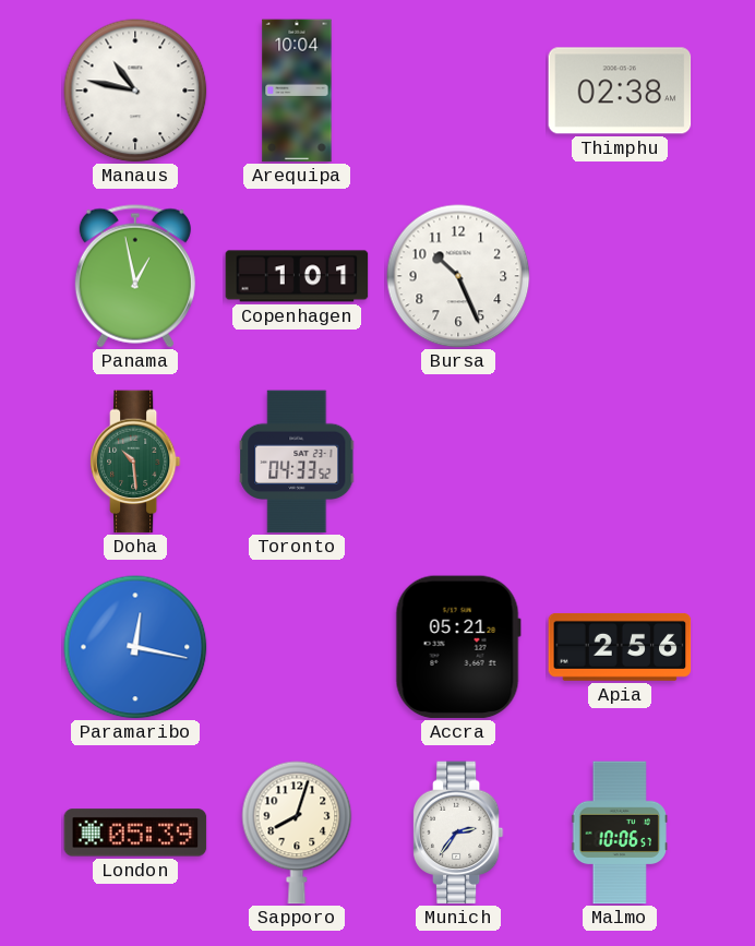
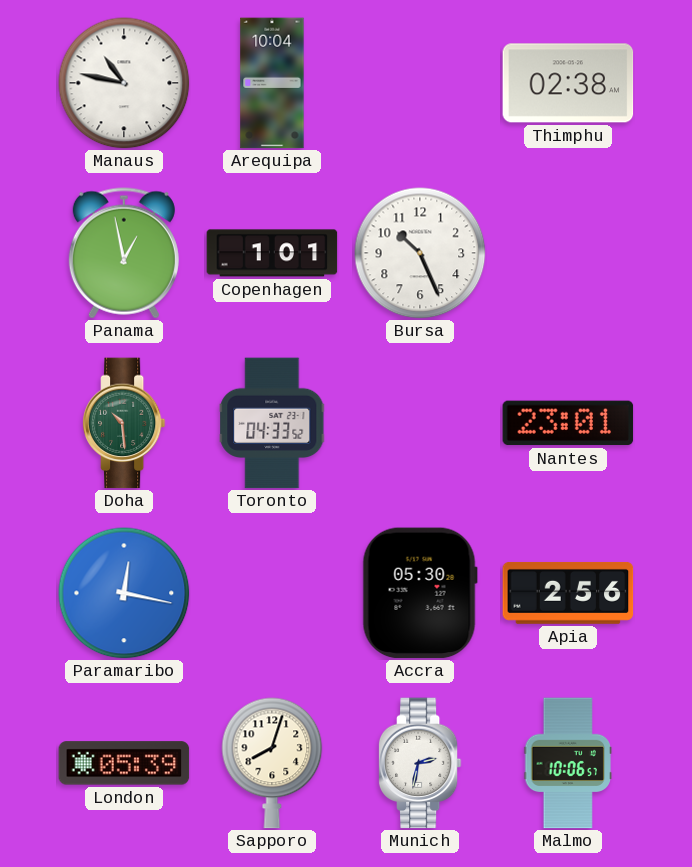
Nantes: none -> 23:01
Accra: 05:21 -> 05:30
Munich: 2:36 -> 2:32
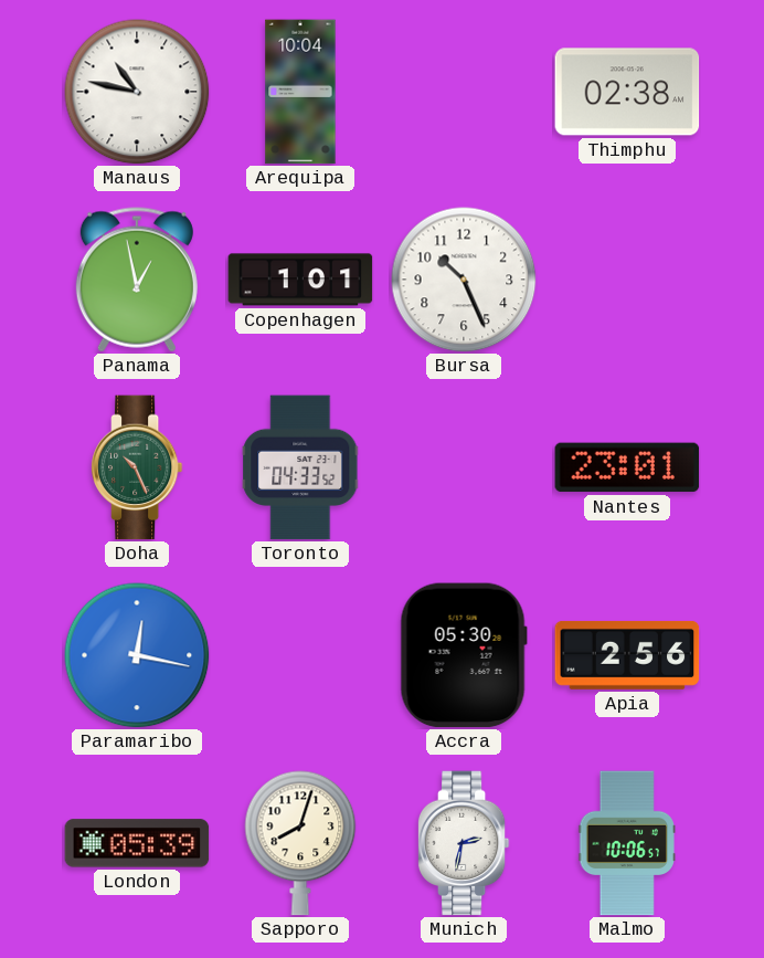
Doha: 10:29 -> 10:26
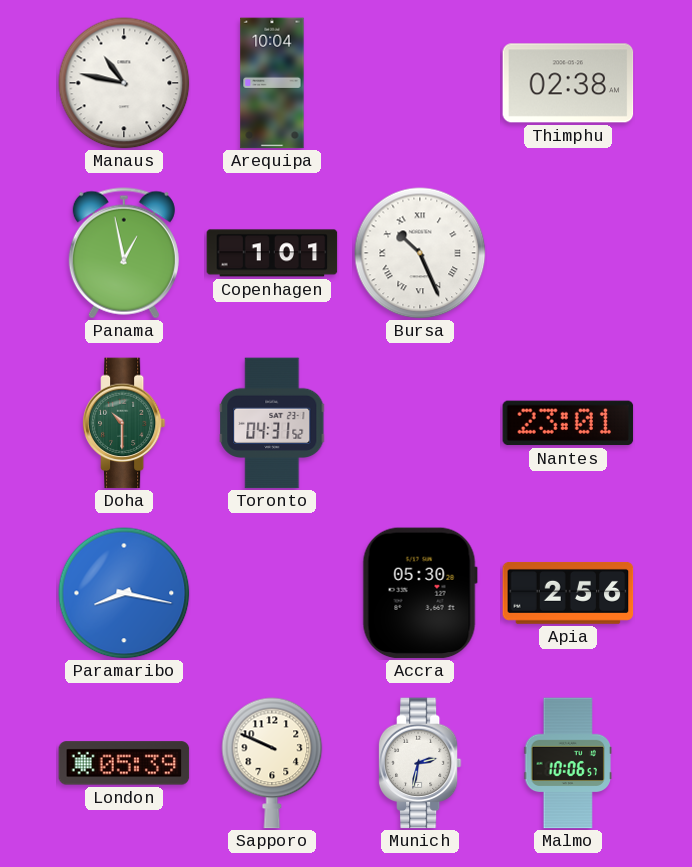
Bursa numerals: Arabic -> Roman
Doha: 10:26 -> 10:30
Toronto: 04:33 -> 04:31
Paramaribo: 12:17 -> 8:17
Sapporo: 8:03 -> 9:49
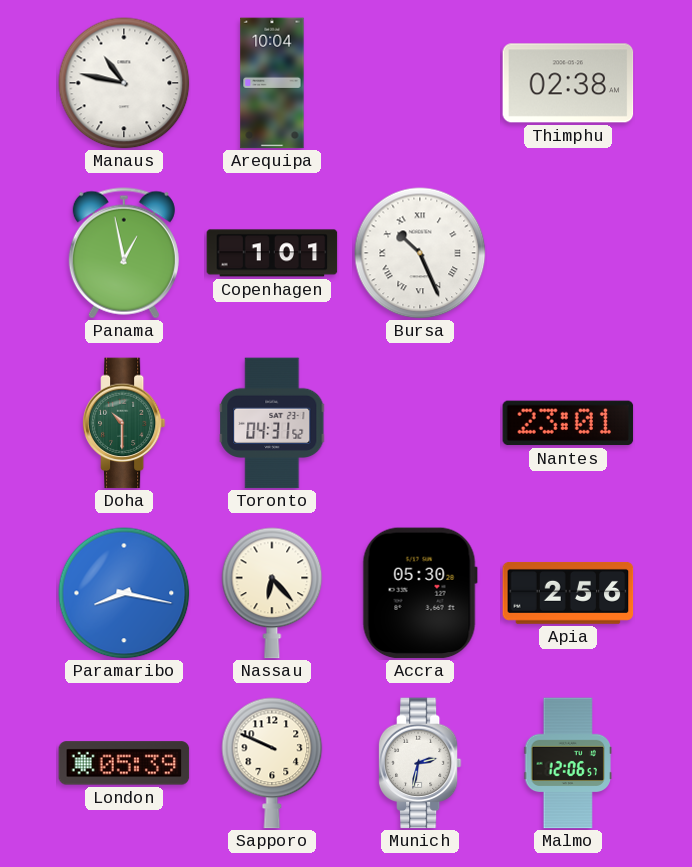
Nassau: none -> 6:23
Malmo: 10:06 -> 12:06
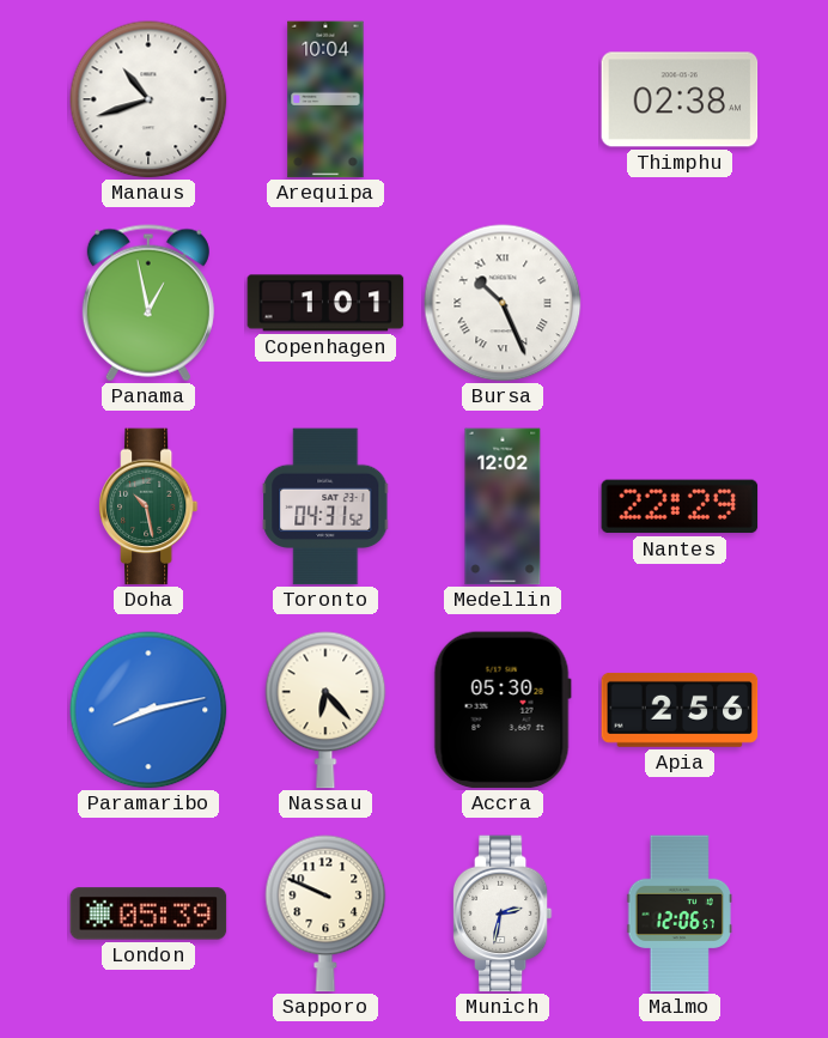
Manaus: 10:47 -> 10:42
Doha: 10:30 -> 10:28
Medellin: none -> 12:02
Nantes: 23:01 -> 22:29
Paramaribo: 8:17 -> 8:13
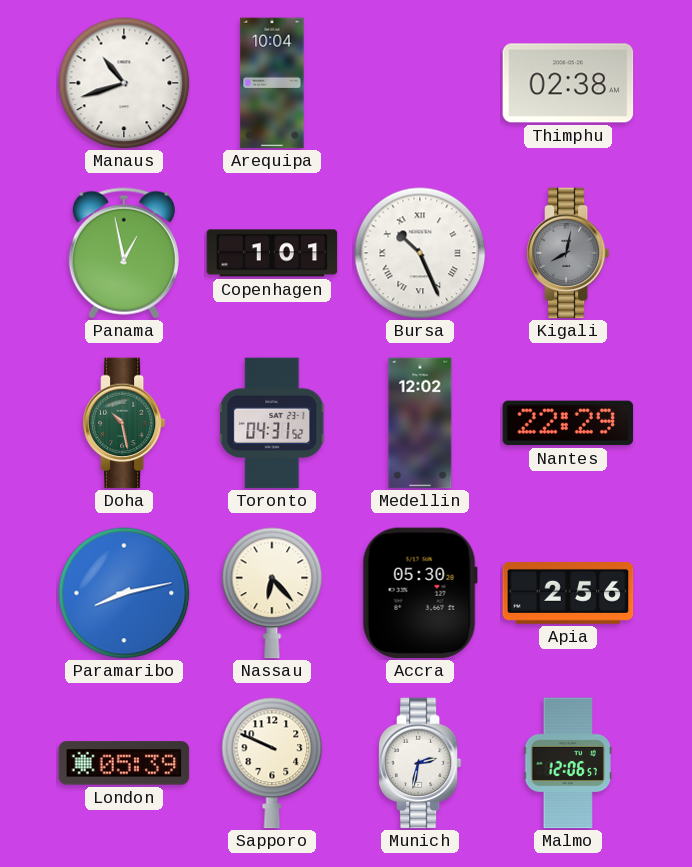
Kigali: none -> 8:02
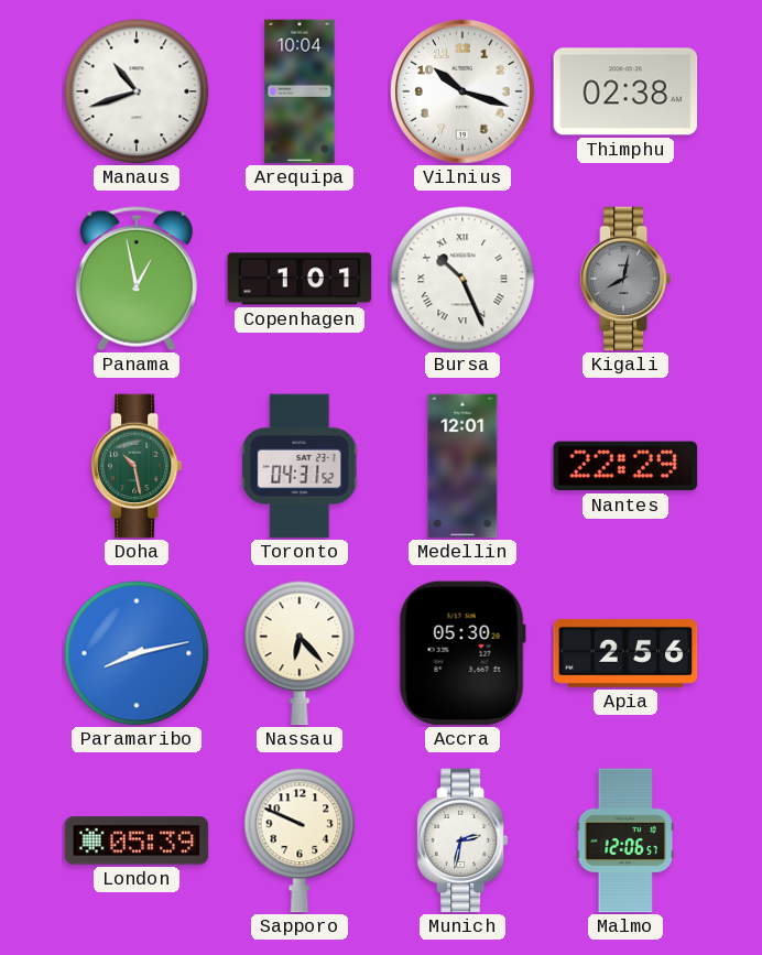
Vilnius: none -> 10:18
Medellin: 12:02 -> 12:01
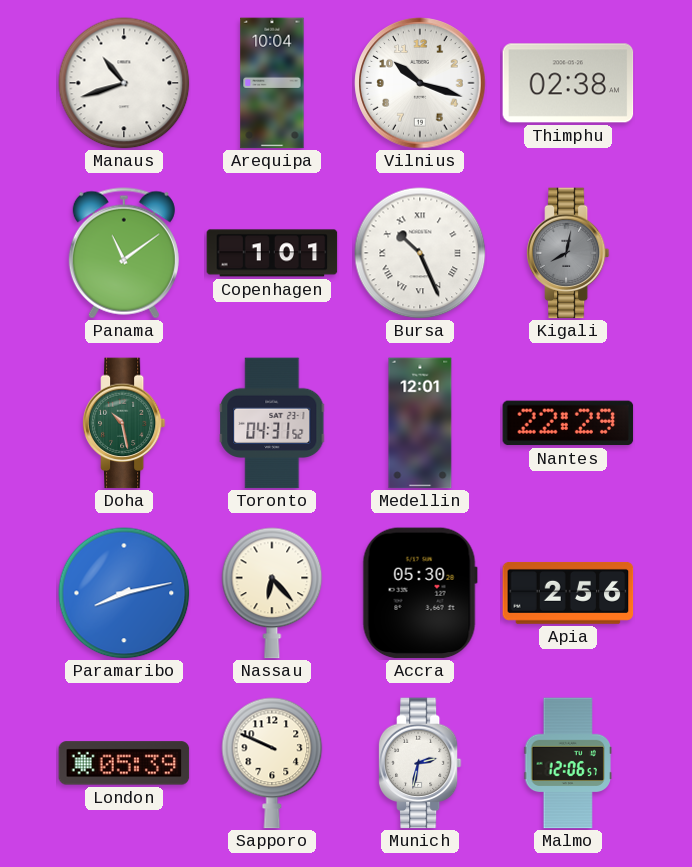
Panama: 12:58 -> 11:09
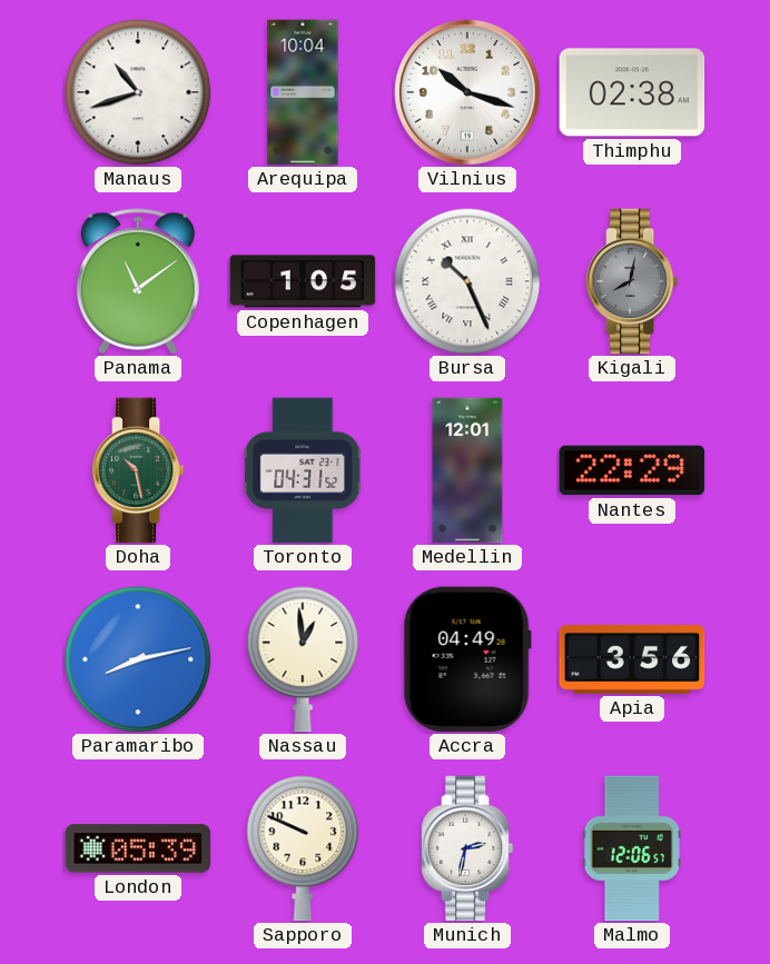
Copenhagen: 1:01 -> 1:05
Nassau: 6:23 -> 12:59
Accra: 05:30 -> 04:49
Apia: 2:56 -> 3:56
